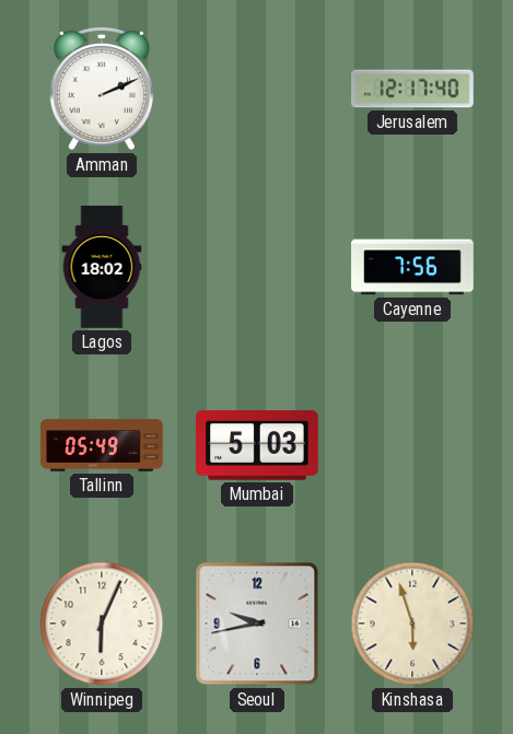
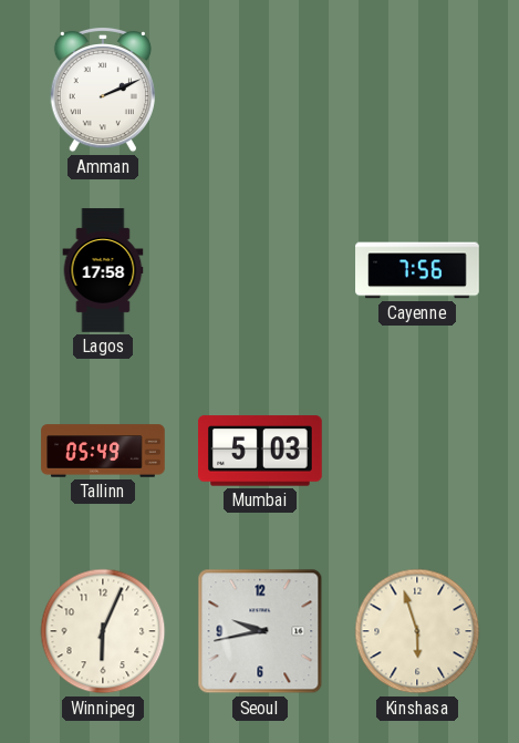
Jerusalem: 12:17 -> none
Lagos: 18:02 -> 17:58
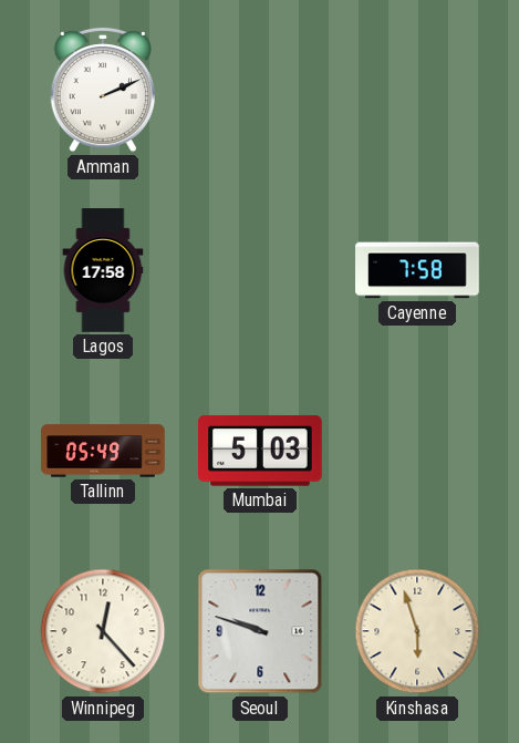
Cayenne: 7:56 -> 7:58
Winnipeg: 6:04 -> 12:23
Seoul: 9:43 -> 9:48
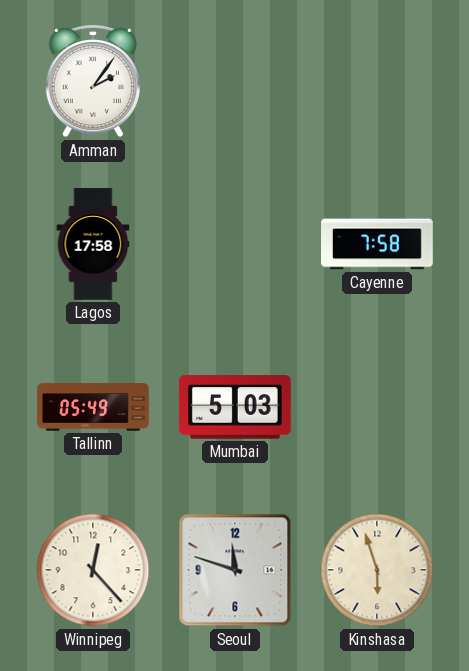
Amman: 2:11 -> 2:06
Seoul: 9:48 -> 11:48
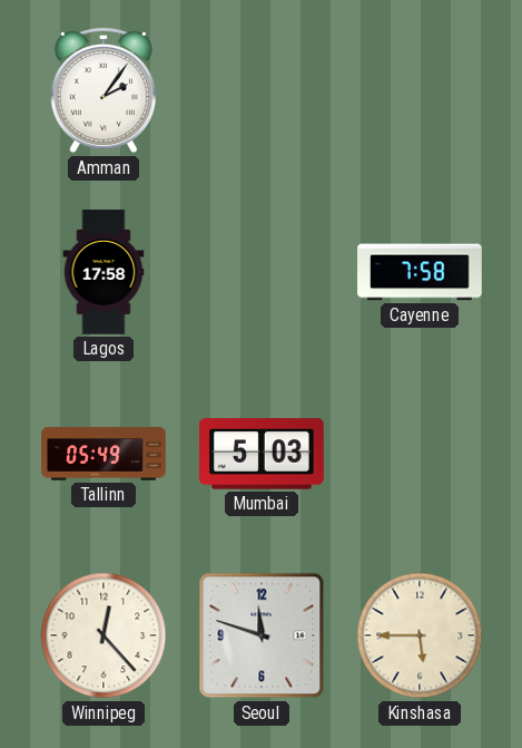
Kinshasa: 5:57 -> 5:45
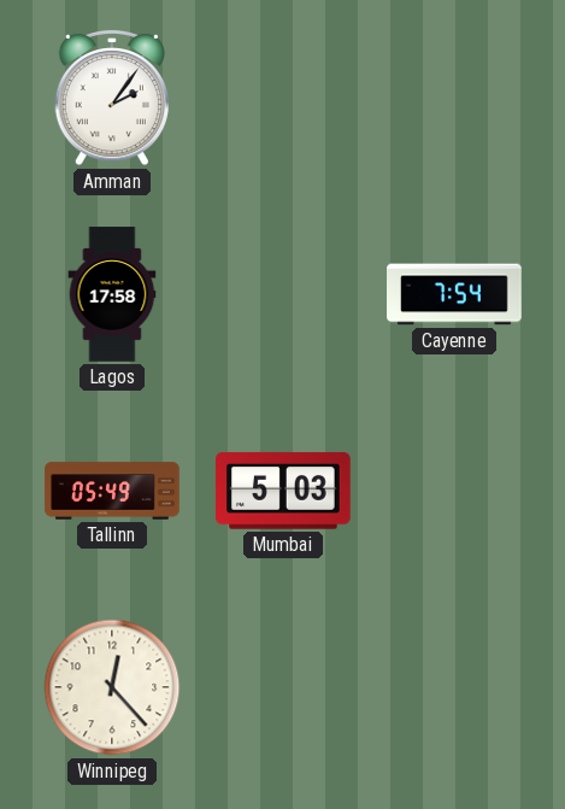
Cayenne: 7:58 -> 7:54
Seoul: 11:48 -> none
Kinshasa: 5:45 -> none
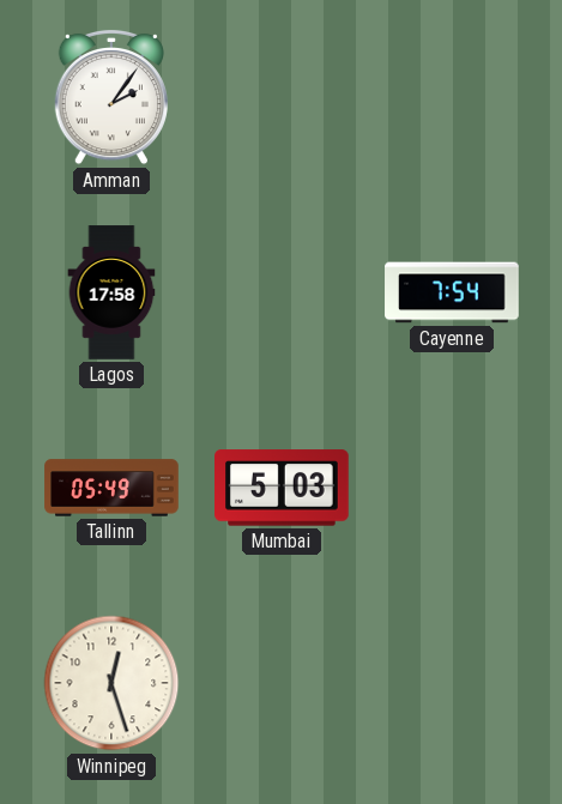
Winnipeg: 12:23 -> 12:27
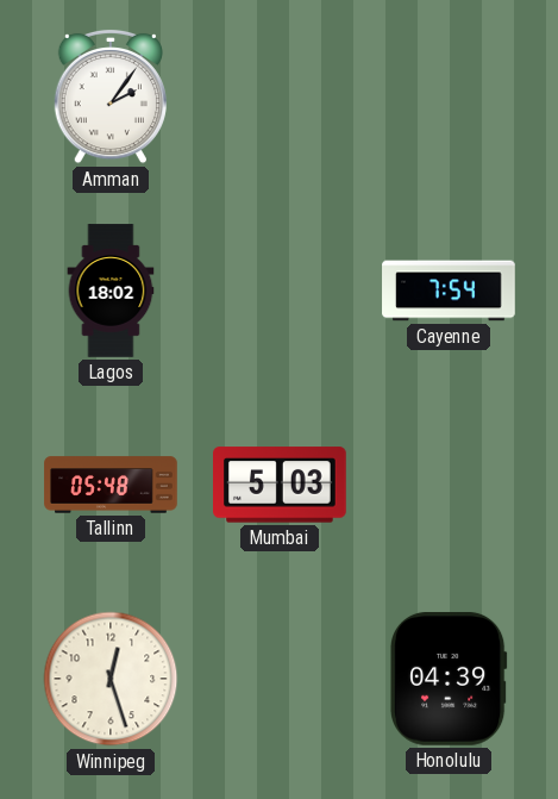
Lagos: 17:58 -> 18:02
Tallinn: 05:49 -> 05:48
Honolulu: none -> 04:39
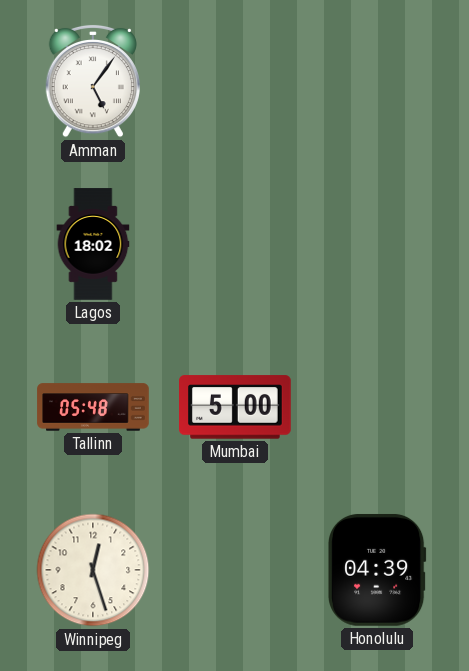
Amman: 2:06 -> 5:06
Cayenne: 7:54 -> none
Mumbai: 5:03 -> 5:00
